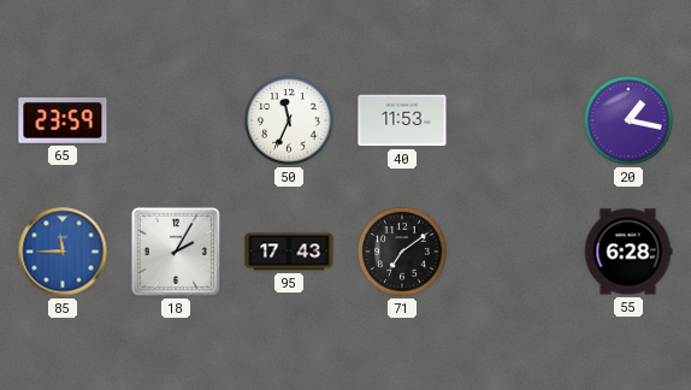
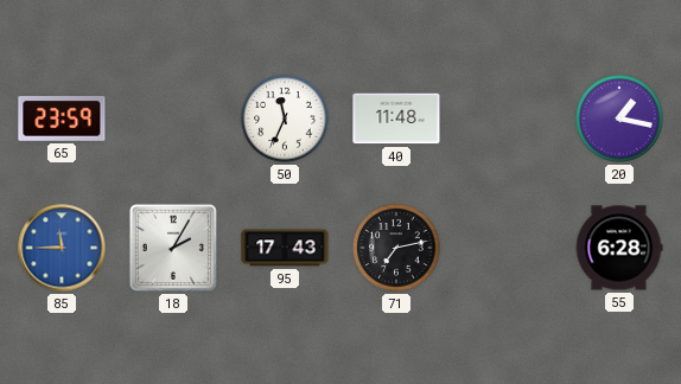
40: 11:53 -> 11:48
71: 7:09 -> 7:13
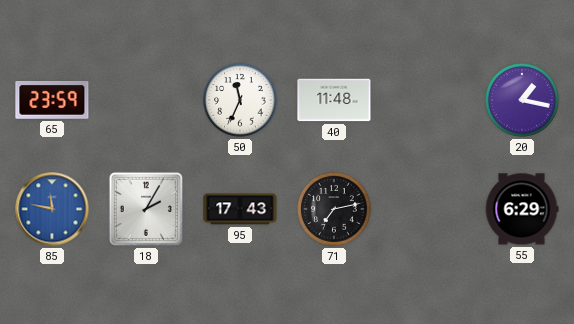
85: 11:45 -> 11:47
55: 6:28 -> 6:29
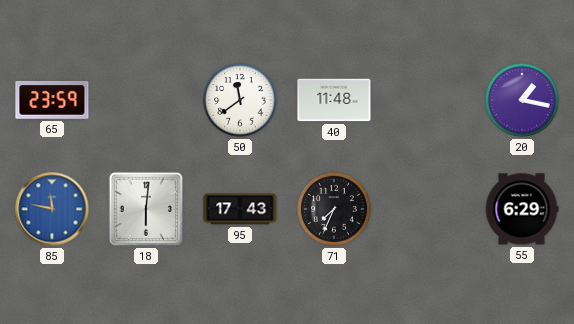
50: 11:34 -> 11:39
18: 2:05 -> 6:01
71: 7:13 -> 7:34
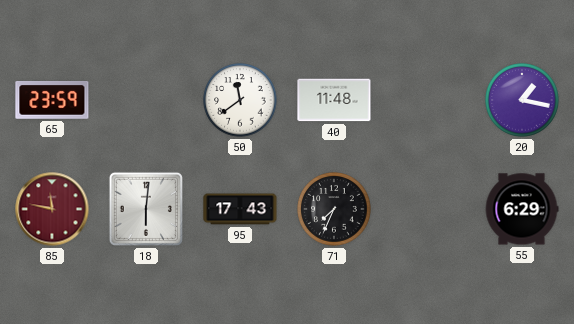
85 dial: blue -> burgundy
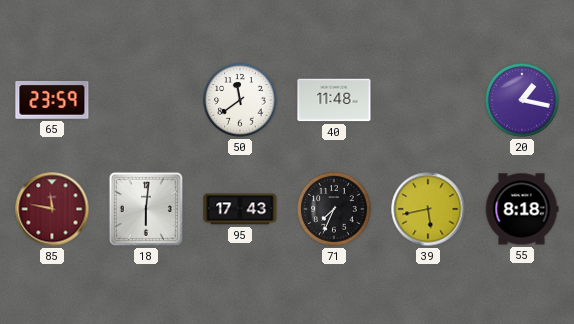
39: none -> 5:43
55: 6:29 -> 8:18
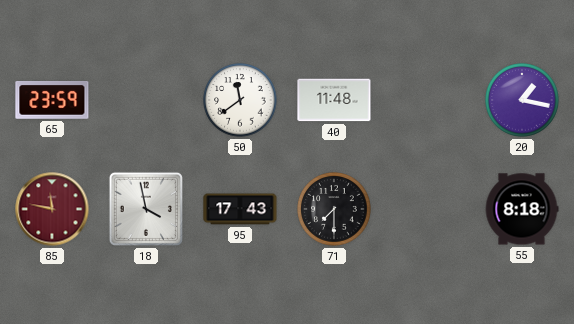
18: 6:01 -> 3:58
71: 7:34 -> 7:30
39: 5:43 -> none
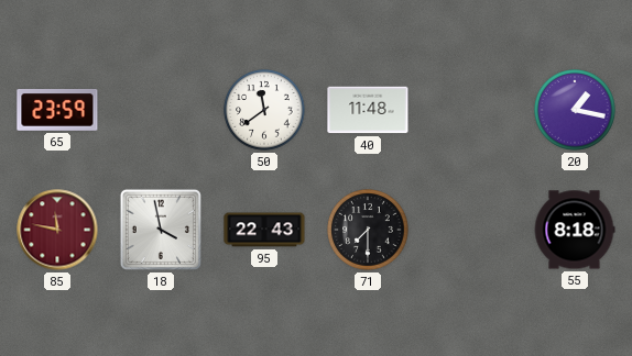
95: 17:43 -> 22:43
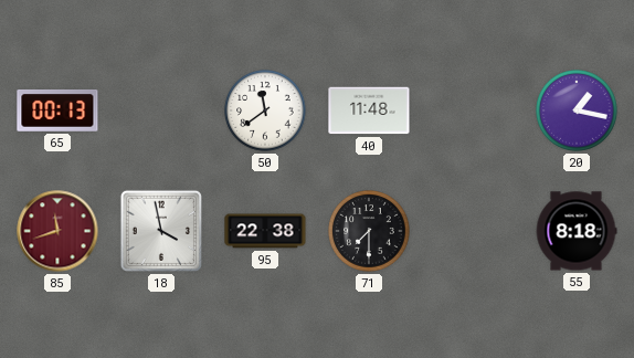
65: 23:59 -> 00:13
85: 11:47 -> 11:42
95: 22:43 -> 22:38
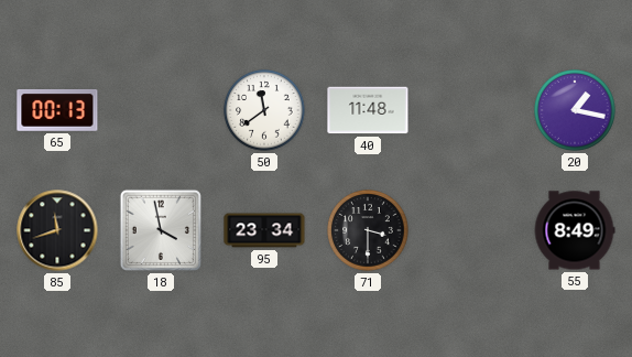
85 dial: burgundy -> black
95: 22:38 -> 23:34
71: 7:30 -> 3:30
55: 8:18 -> 8:49
